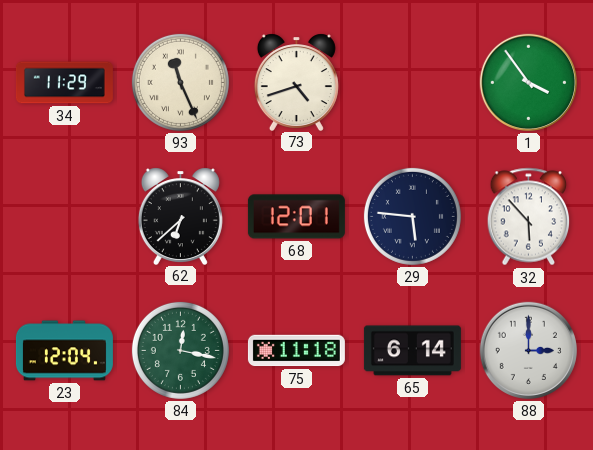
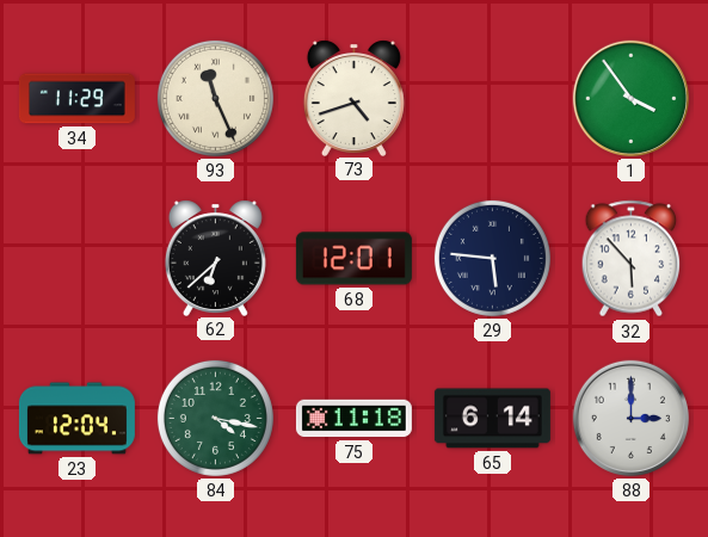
84: 12:17 -> 4:17
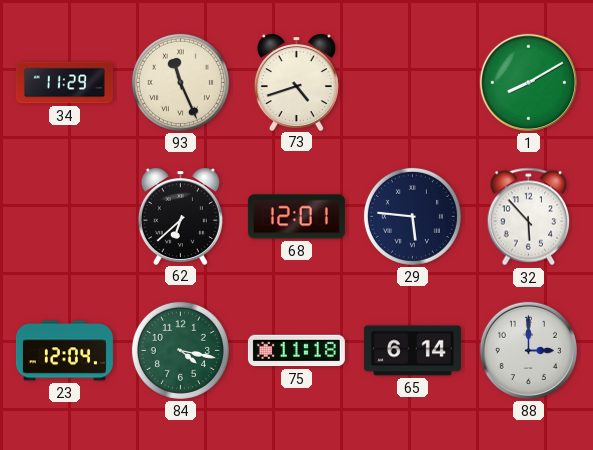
1: 3:54 -> 8:10
